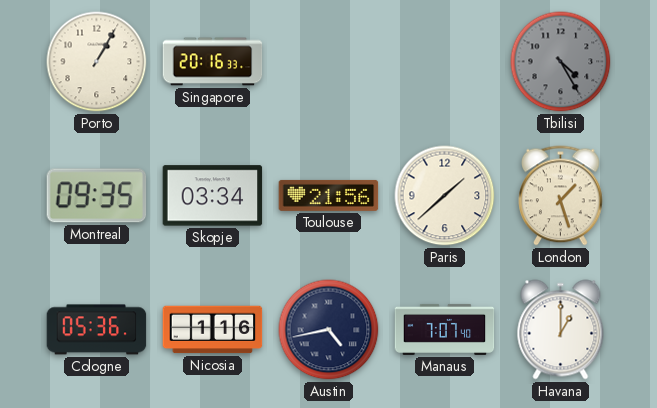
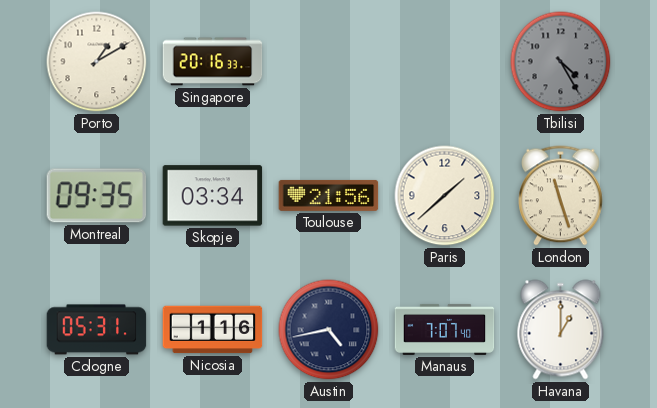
Porto: 1:05 -> 1:10
London: 1:27 -> 11:27
Cologne: 05:36 -> 05:31
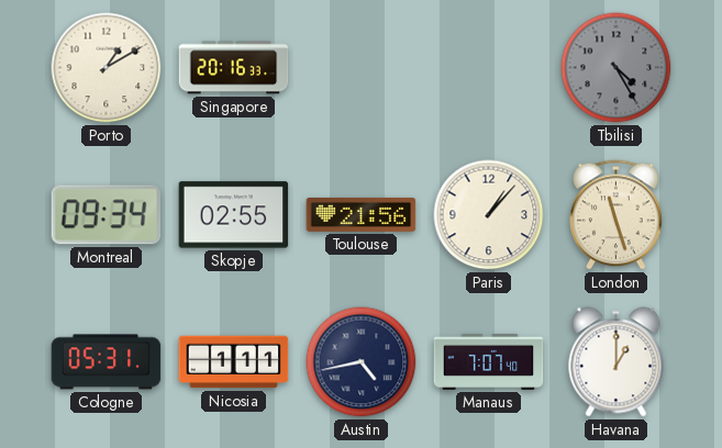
Montreal: 09:35 -> 09:34
Skopje: 03:34 -> 02:55
Paris: 1:38 -> 1:07
Nicosia: 1:16 -> 1:11
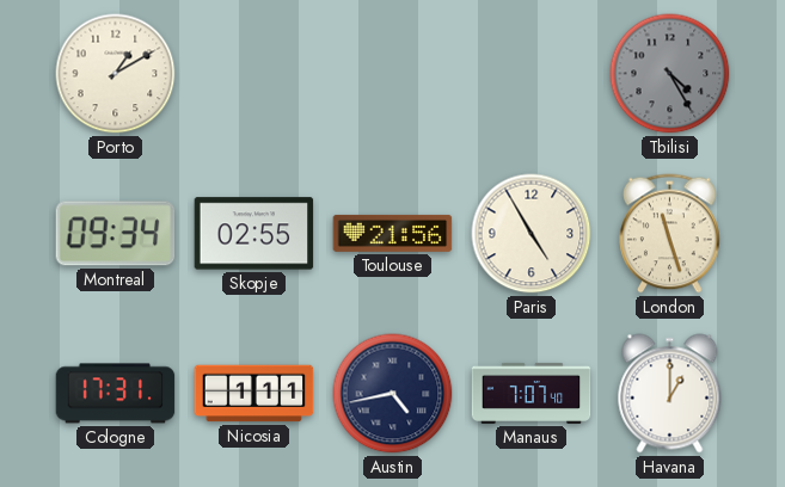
Singapore: 20:16 -> none
Paris: 1:07 -> 4:55
Cologne: 05:31 -> 17:31
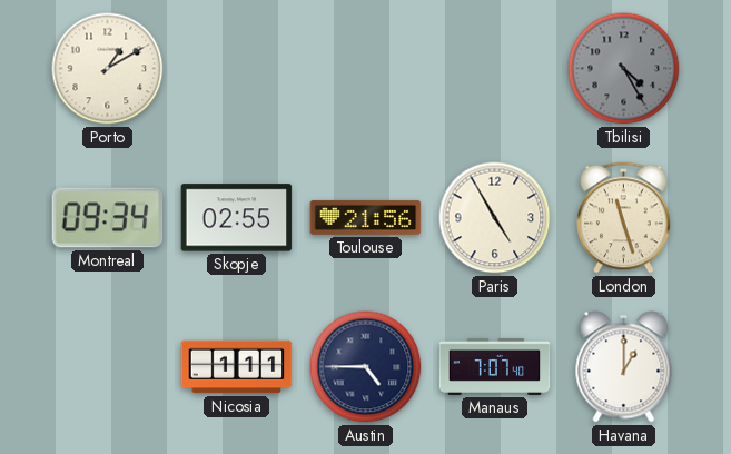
Cologne: 17:31 -> none
Austin: 4:43 -> 4:45
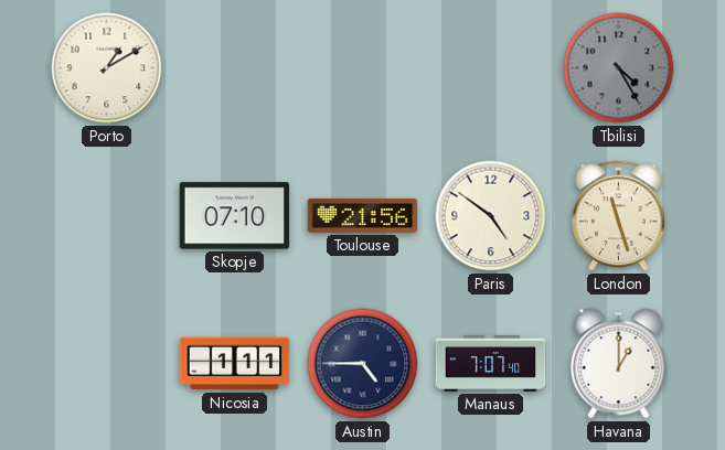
Montreal: 09:34 -> none
Skopje: 02:55 -> 07:10
Paris: 4:55 -> 4:51
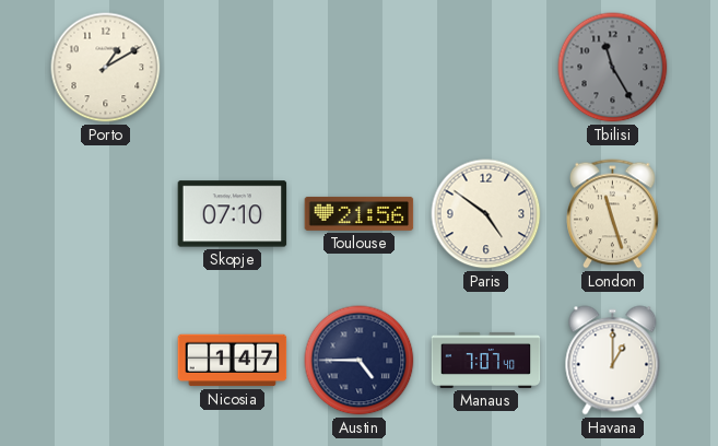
Tbilisi: 4:25 -> 11:25
Nicosia: 1:11 -> 1:47
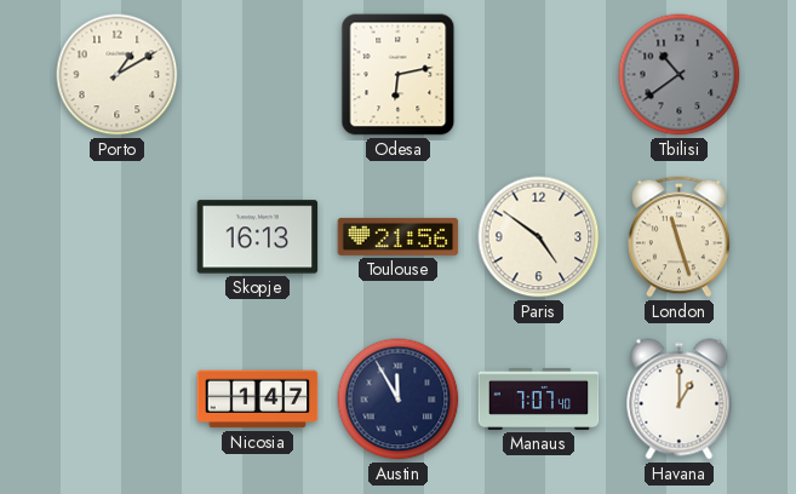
Odesa: none -> 6:13
Tbilisi: 11:25 -> 10:39
Skopje: 07:10 -> 16:13
Austin: 4:45 -> 11:55
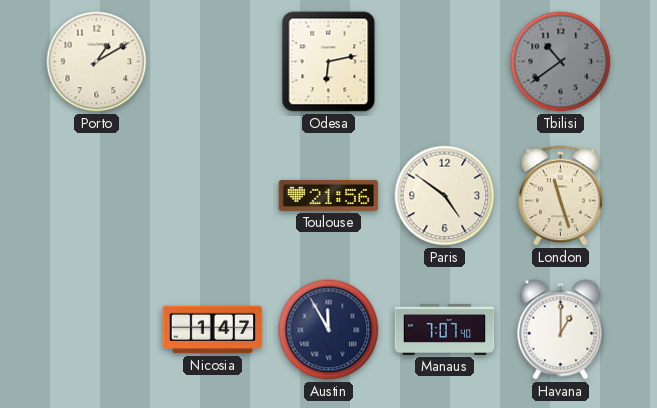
Skopje: 16:13 -> none
